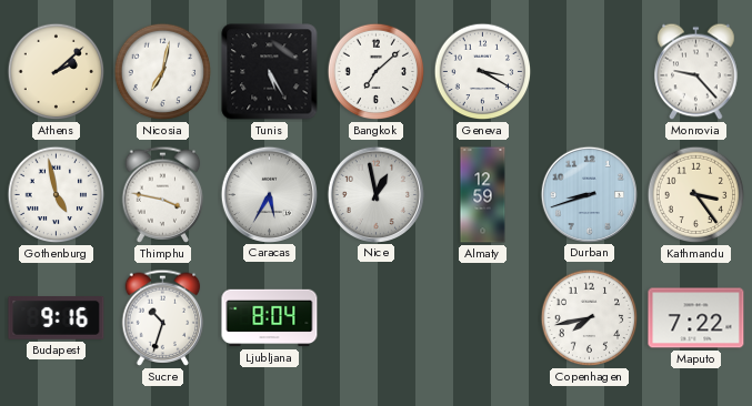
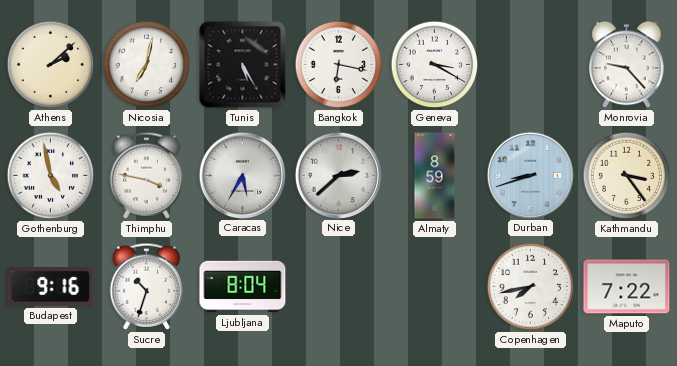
Bangkok: 7:08 -> 6:17
Nice: 12:58 -> 2:38
Almaty: 12:59 -> 8:59
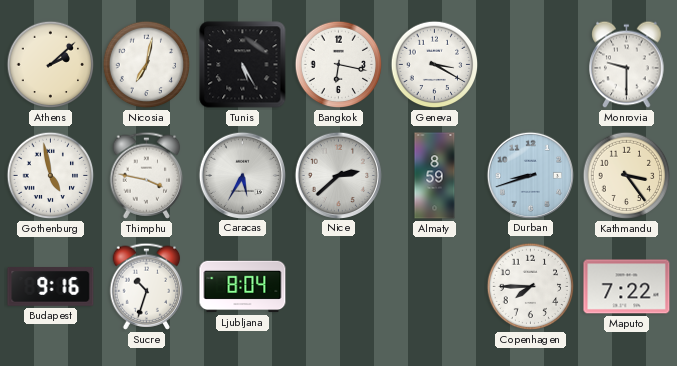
Monrovia: 9:23 -> 9:30
Copenhagen: 7:43 -> 7:45
